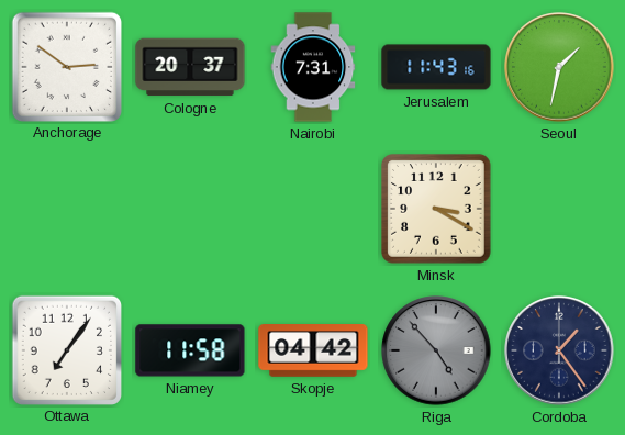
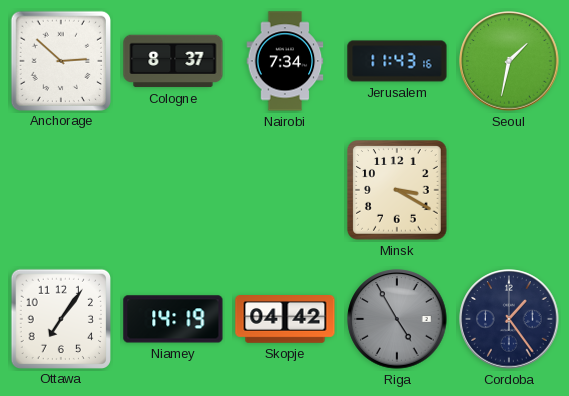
Anchorage: 2:51 -> 2:52
Cologne: 20:37 -> 8:37
Nairobi: 7:31 -> 7:34
Niamey: 11:58 -> 14:19
Riga: 4:53 -> 4:55
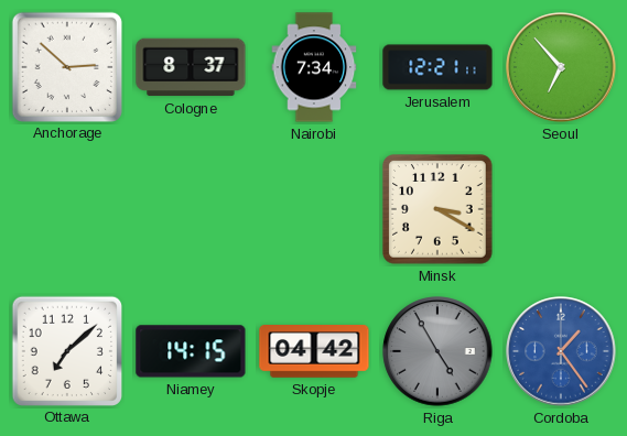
Jerusalem: 11:43 -> 12:21
Seoul: 1:32 -> 6:53
Ottawa: 7:06 -> 7:08
Niamey: 14:19 -> 14:15
Cordoba dial: navy -> blue
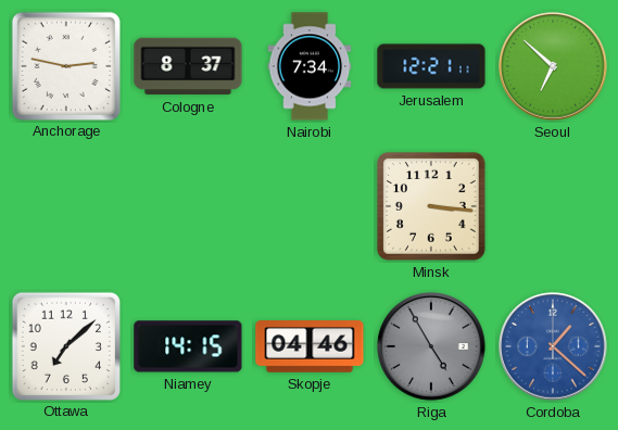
Anchorage: 2:52 -> 2:47
Seoul: 6:53 -> 6:52
Minsk: 3:20 -> 3:16
Skopje: 04:42 -> 04:46
Cordoba: 1:24 -> 1:22
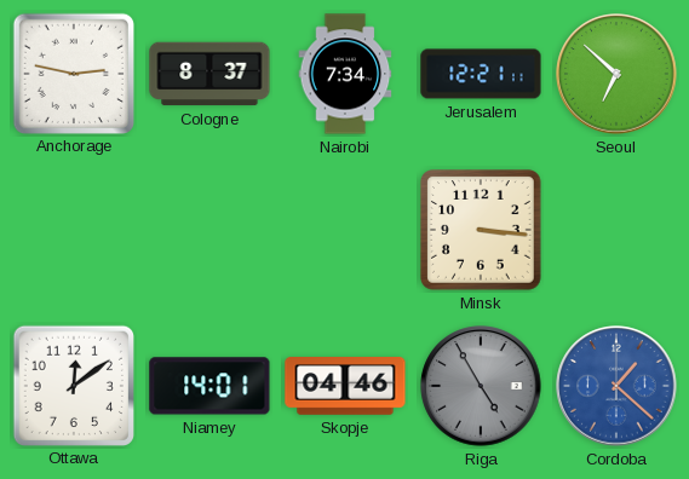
Ottawa: 7:08 -> 12:09
Niamey: 14:15 -> 14:01
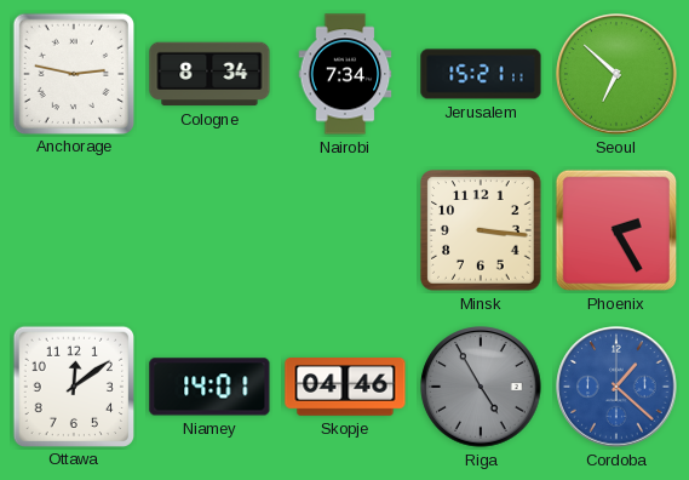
Cologne: 8:37 -> 8:34
Jerusalem: 12:21 -> 15:21
Phoenix: none -> 2:25
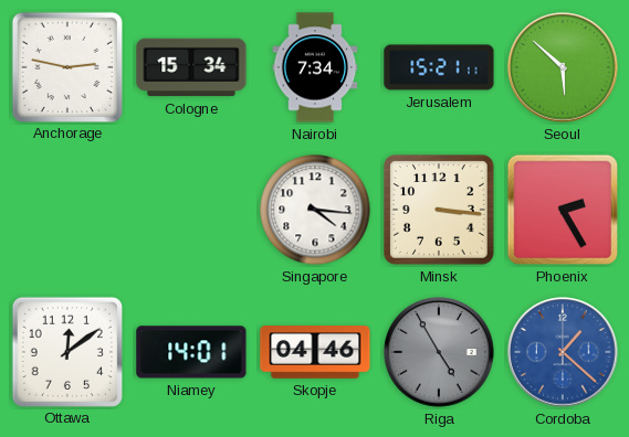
Cologne: 8:34 -> 15:34
Seoul: 6:52 -> 5:52
Singapore: none -> 4:16
